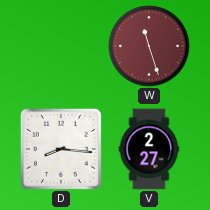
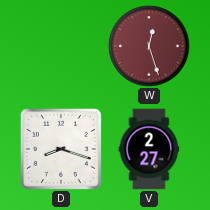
W: 11:27 -> 12:27
D: 8:16 -> 8:18
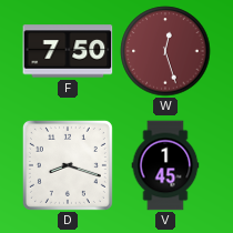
F: none -> 7:50
V: 2:27 -> 1:45
